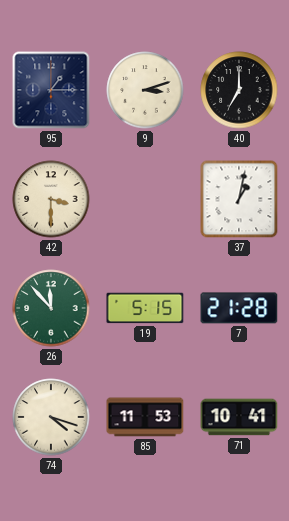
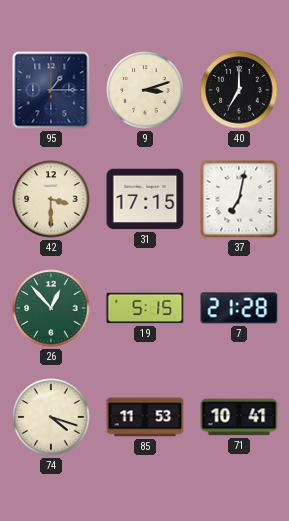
31: none -> 17:15
37: 1:02 -> 7:02
26: 11:53 -> 12:53
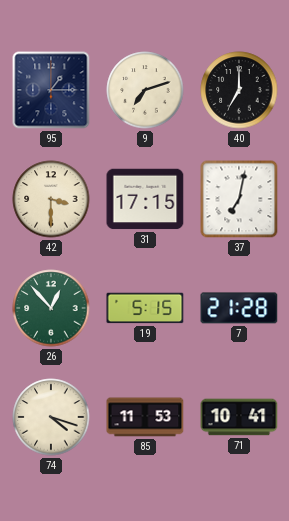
9: 3:12 -> 7:12
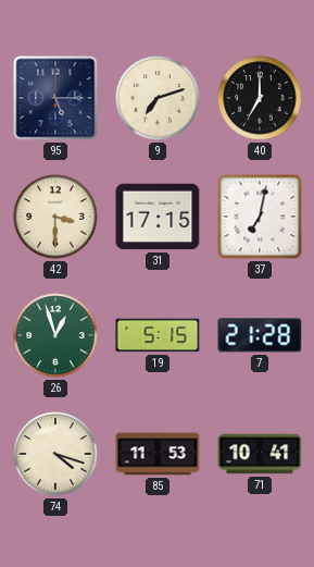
95: 1:15 -> 5:15
26: 12:53 -> 12:57
